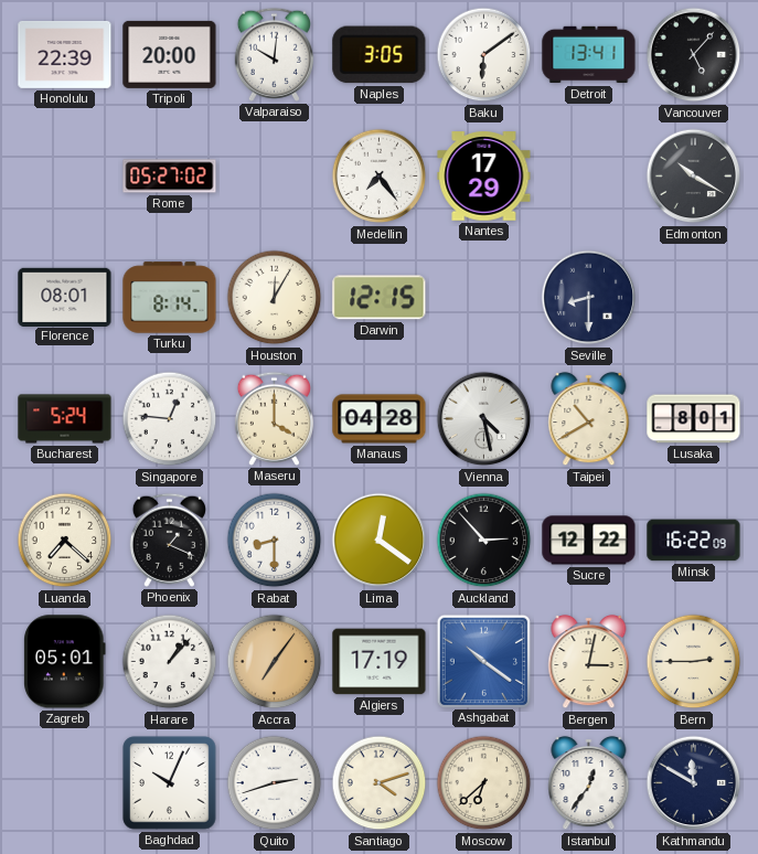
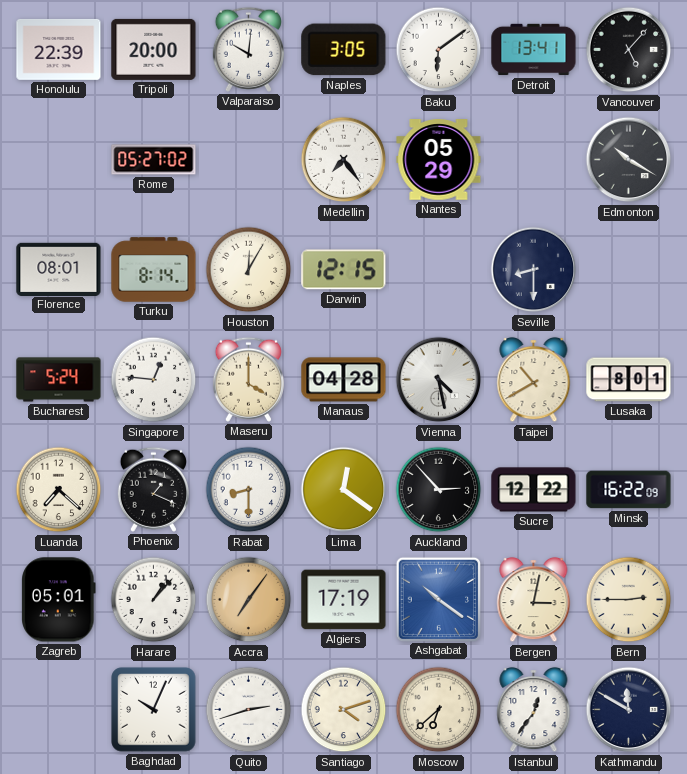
Nantes: 17:29 -> 05:29
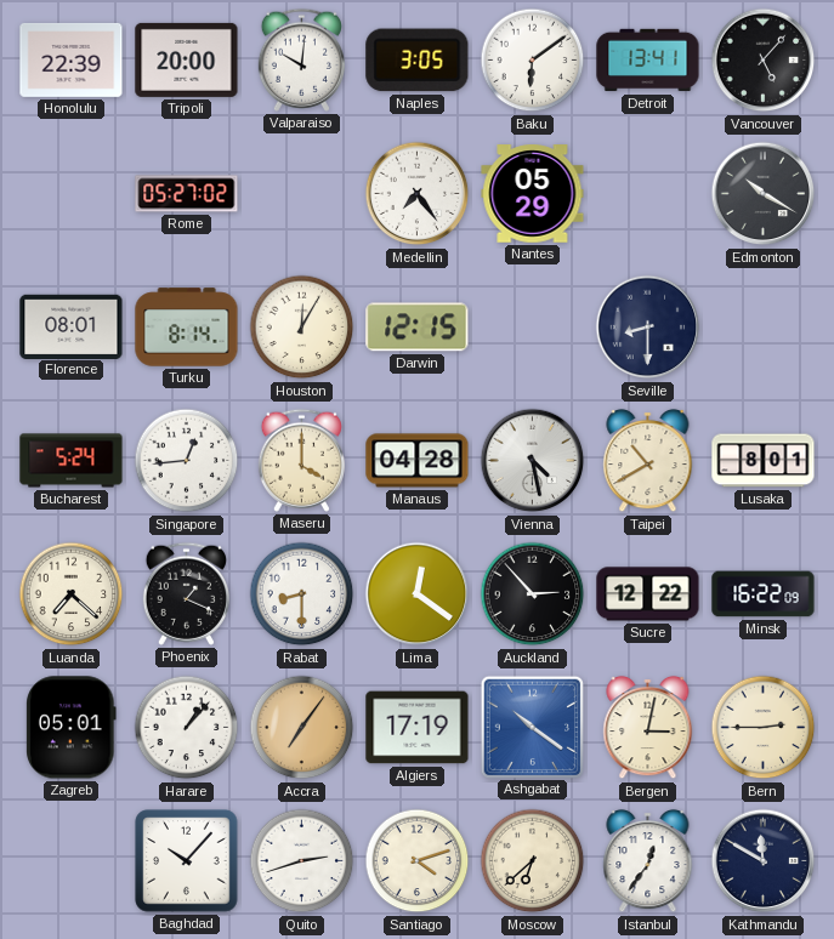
Singapore: 12:46 -> 12:44
Baghdad: 10:04 -> 10:07
